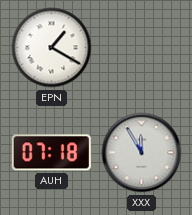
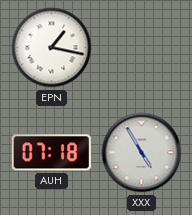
EPN: 1:20 -> 1:17
XXX: 11:55 -> 4:55
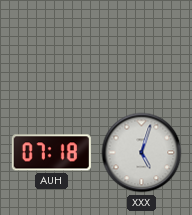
EPN: 1:17 -> none
XXX: 4:55 -> 5:03
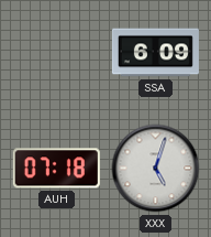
SSA: none -> 6:09
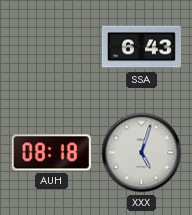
SSA: 6:09 -> 6:43
AUH: 07:18 -> 08:18
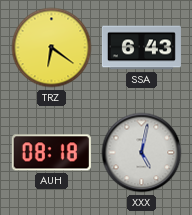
TRZ: none -> 6:21
XXX: 5:03 -> 5:02
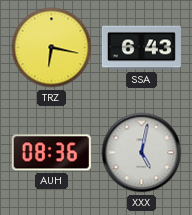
TRZ: 6:21 -> 6:17
AUH: 08:18 -> 08:36
